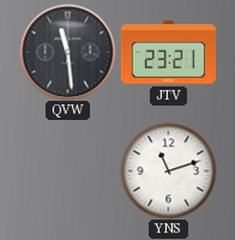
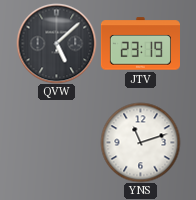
QVW: 11:29 -> 5:08
JTV: 23:21 -> 23:19
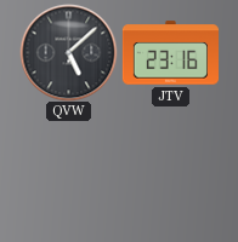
JTV: 23:19 -> 23:16
YNS: 11:12 -> none
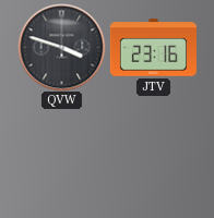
QVW: 5:08 -> 3:48
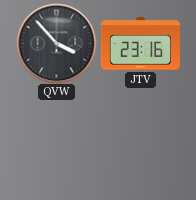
QVW: 3:48 -> 3:53
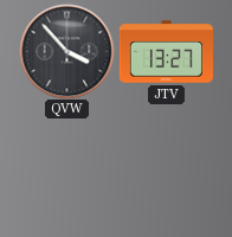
JTV: 23:16 -> 13:27
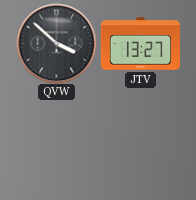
QVW: 3:53 -> 3:52
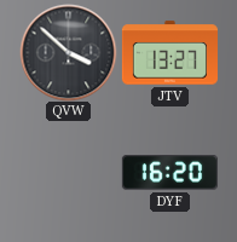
DYF: none -> 16:20
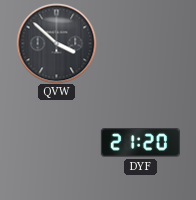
JTV: 13:27 -> none
DYF: 16:20 -> 21:20
